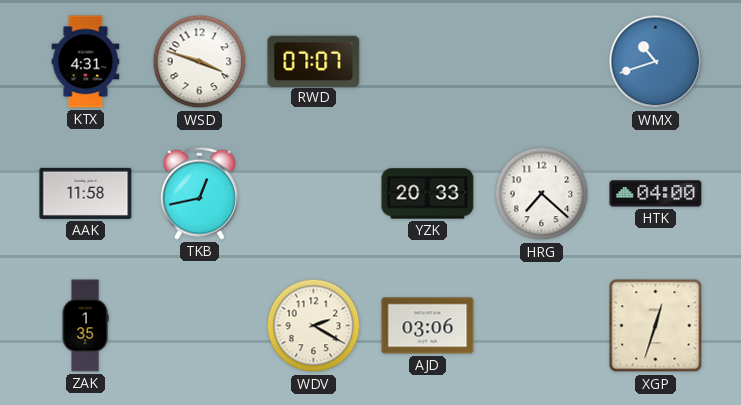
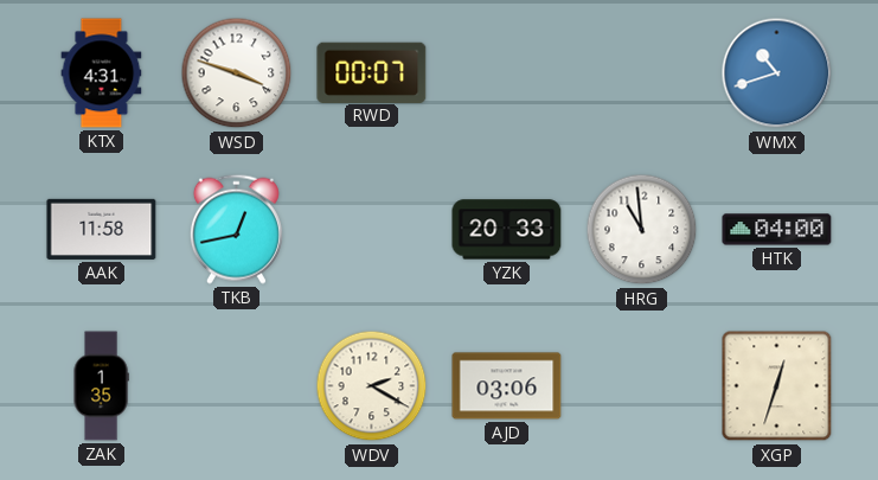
RWD: 07:07 -> 00:07
HRG: 7:22 -> 10:59
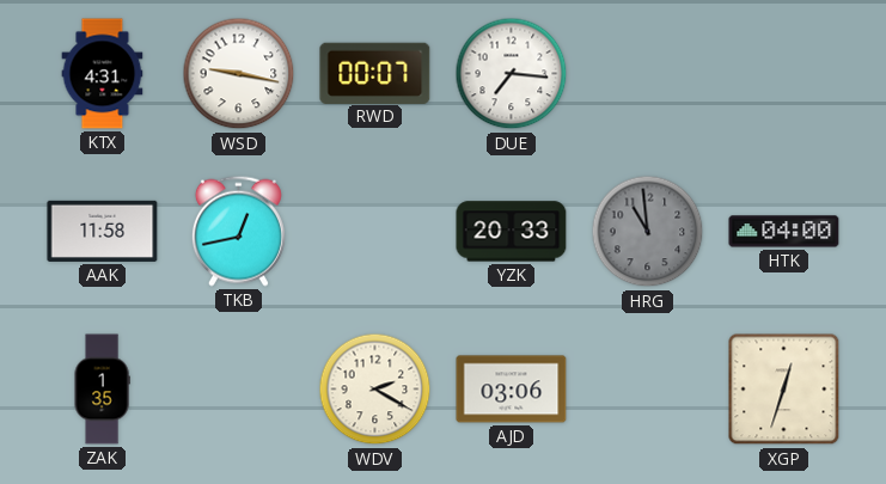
WSD: 3:48 -> 9:17
DUE: none -> 7:16
WMX: 10:42 -> none
HRG dial: white -> grey
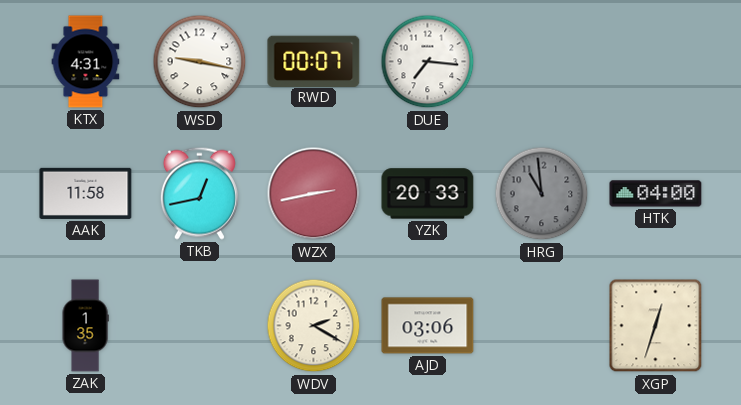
WZX: none -> 2:43
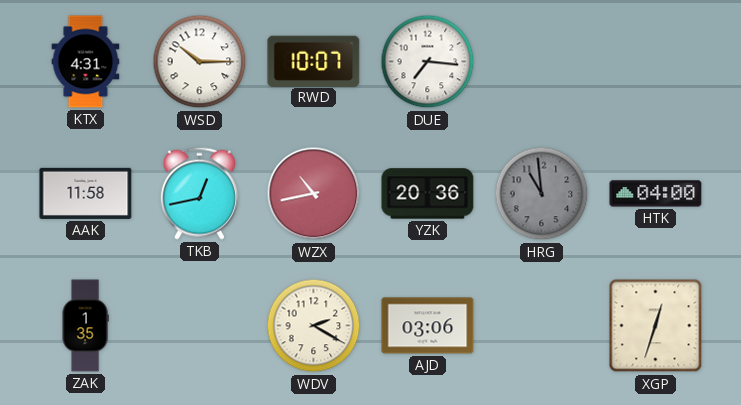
WSD: 9:17 -> 10:15
RWD: 00:07 -> 10:07
WZX: 2:43 -> 10:43
YZK: 20:33 -> 20:36
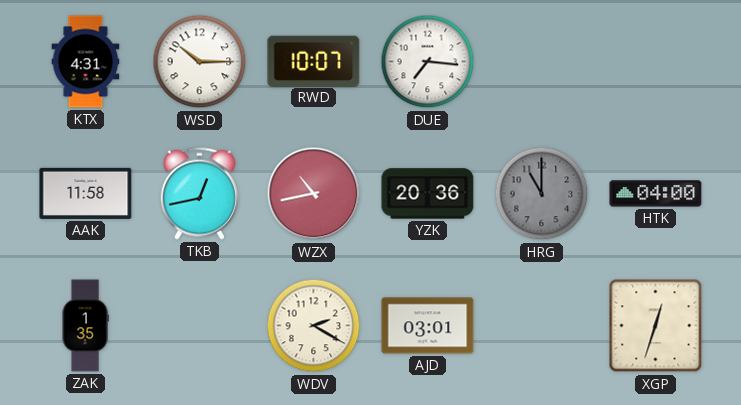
HRG: 10:59 -> 11:00
AJD: 03:06 -> 03:01
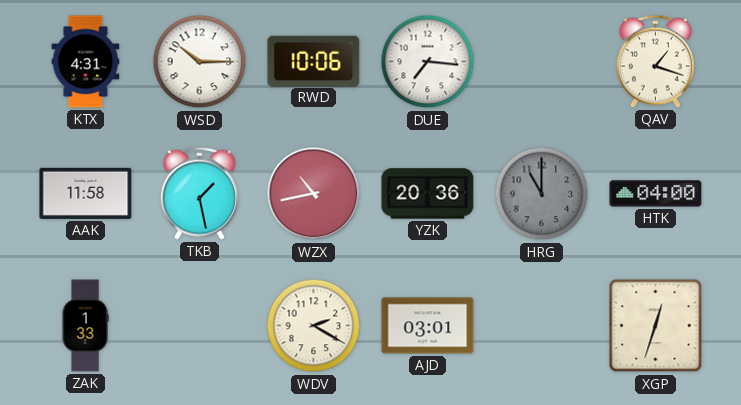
RWD: 10:07 -> 10:06
QAV: none -> 1:18
TKB: 12:43 -> 1:28
ZAK: 1:35 -> 1:33
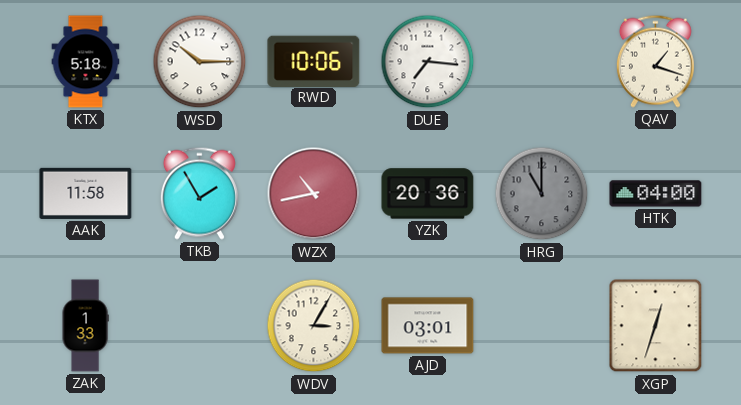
KTX: 4:31 -> 5:18
TKB: 1:28 -> 1:55
WDV: 2:20 -> 3:05
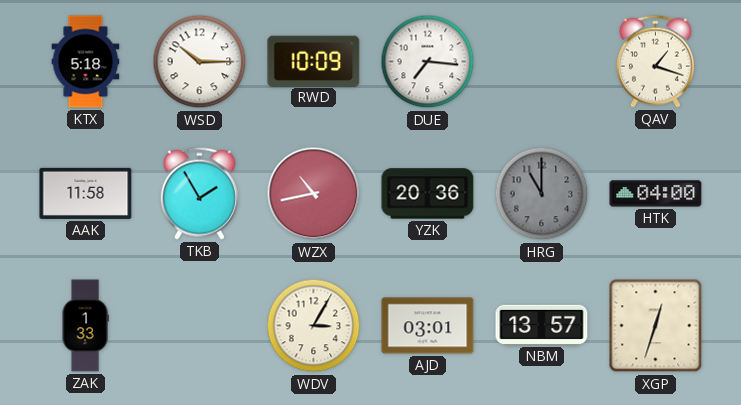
RWD: 10:06 -> 10:09
NBM: none -> 13:57
